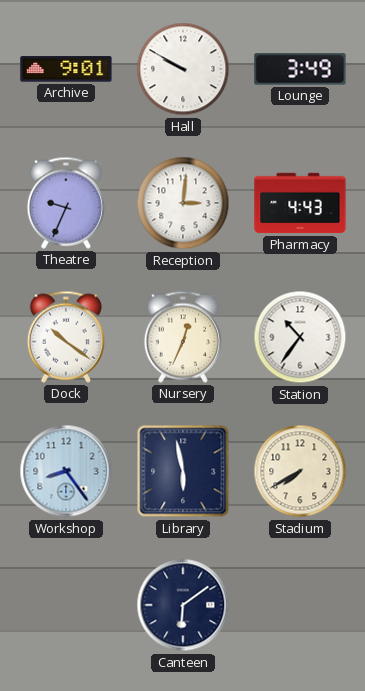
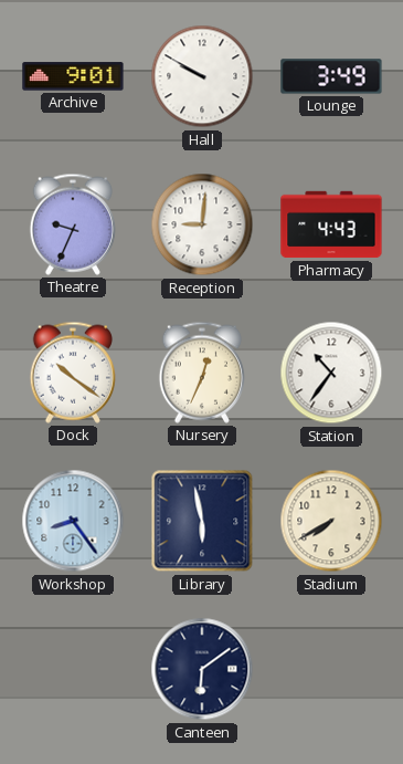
Reception: 3:01 -> 9:01
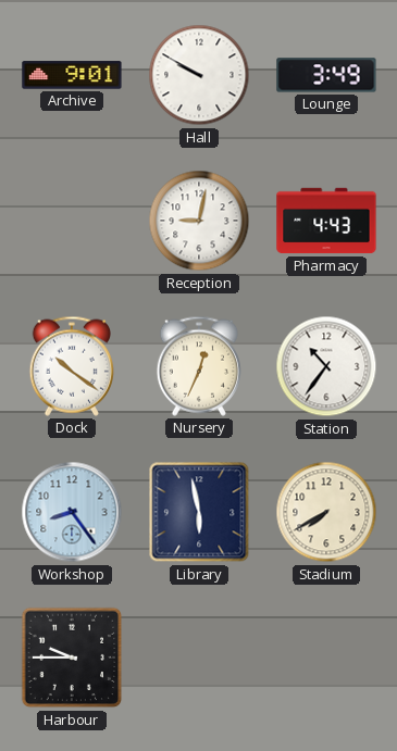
Theatre: 9:34 -> none
Reception: 9:01 -> 9:02
Harbour: none -> 9:45
Canteen: 6:09 -> none
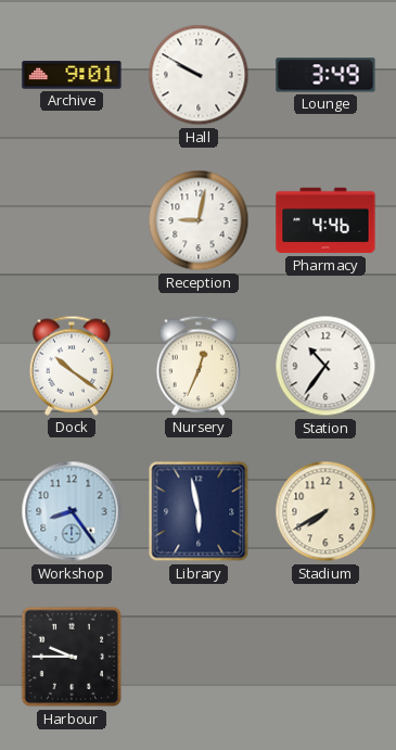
Pharmacy: 4:43 -> 4:46
